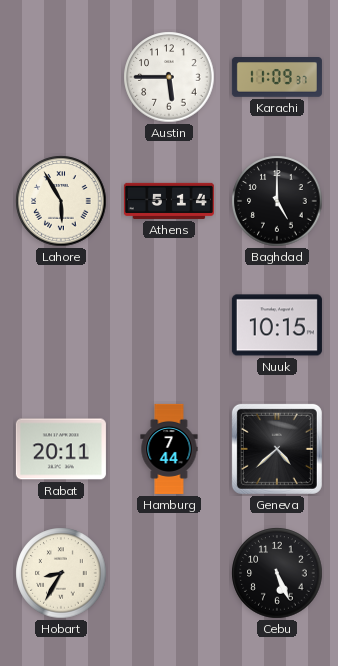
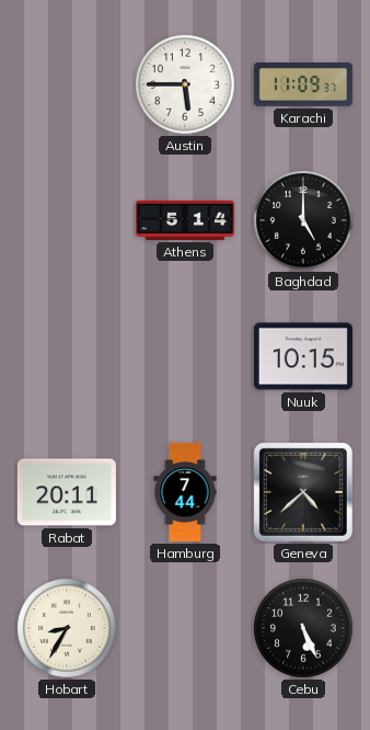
Lahore: 5:55 -> none
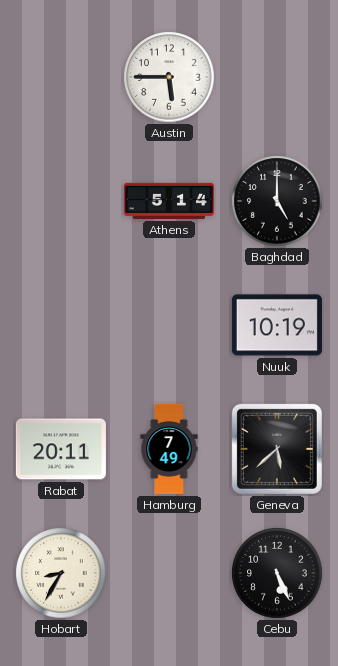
Karachi: 11:09 -> none
Nuuk: 10:15 -> 10:19
Hamburg: 7:44 -> 7:49
Geneva: 4:38 -> 5:38
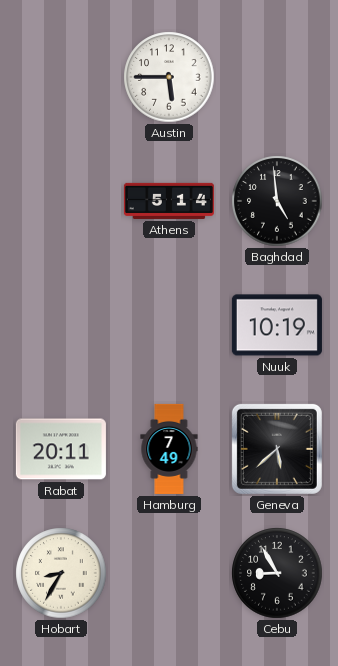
Baghdad: 5:00 -> 4:59
Cebu: 5:26 -> 8:55
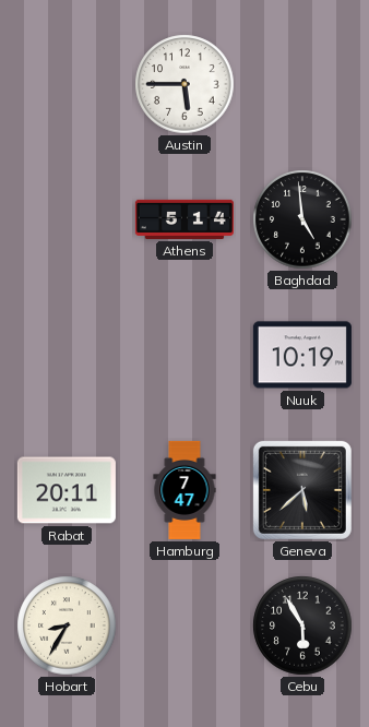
Hamburg: 7:49 -> 7:47
Cebu: 8:55 -> 5:55
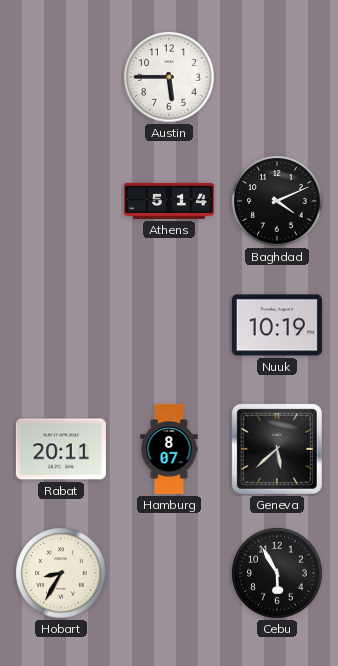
Baghdad: 4:59 -> 4:11
Hamburg: 7:47 -> 8:07
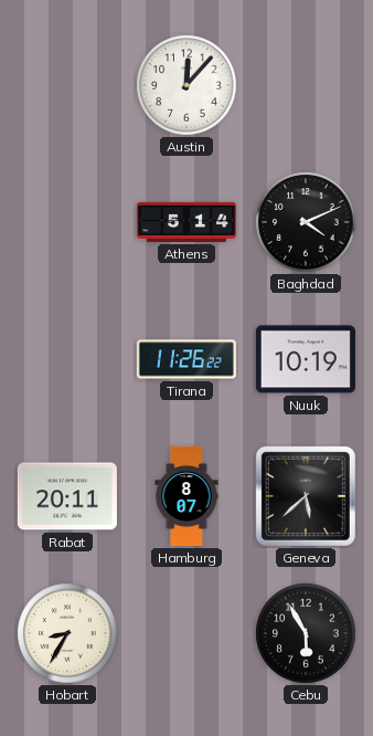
Austin: 5:45 -> 12:07
Tirana: none -> 11:26
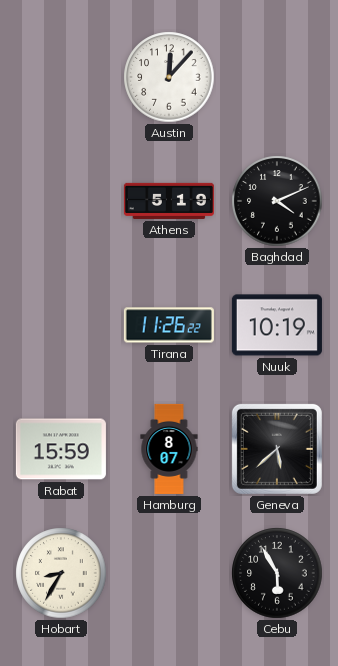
Athens: 5:14 -> 5:19
Rabat: 20:11 -> 15:59
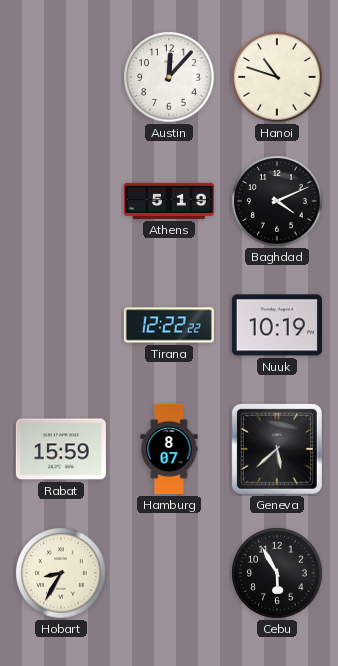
Hanoi: none -> 10:48
Tirana: 11:26 -> 12:22
